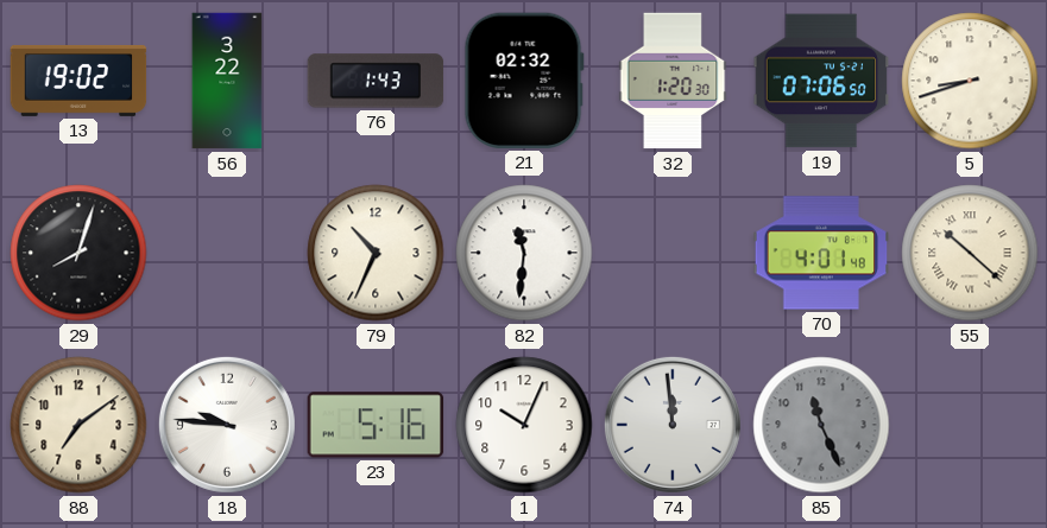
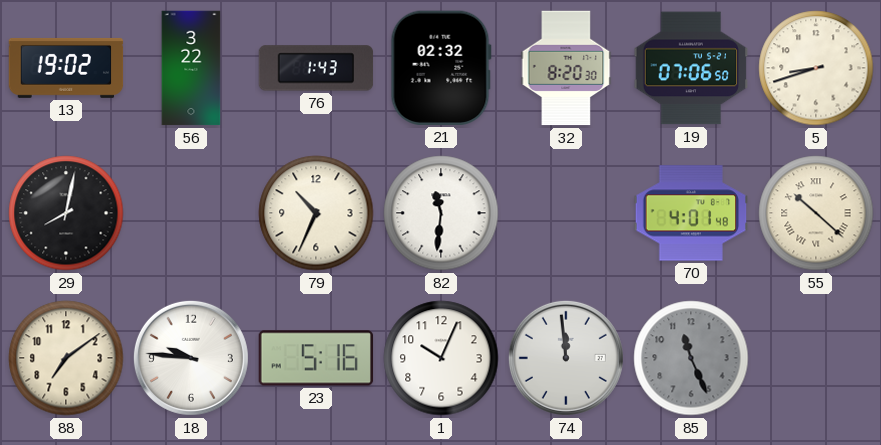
32: 1:20 -> 8:20
29: 8:03 -> 8:02
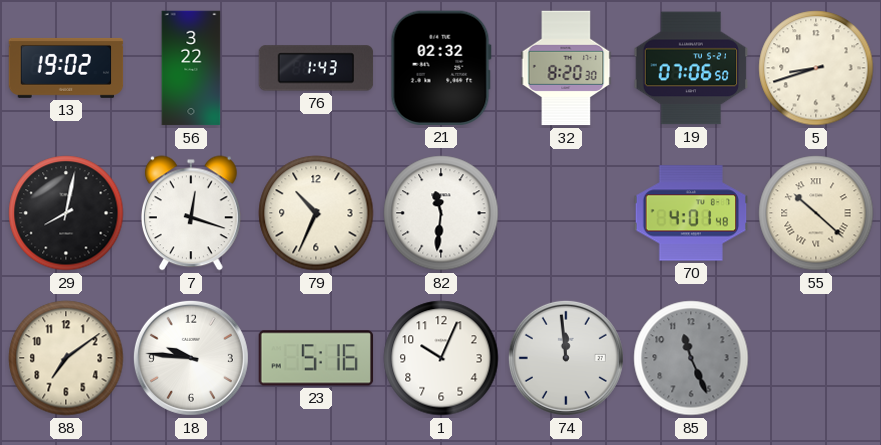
7: none -> 12:18
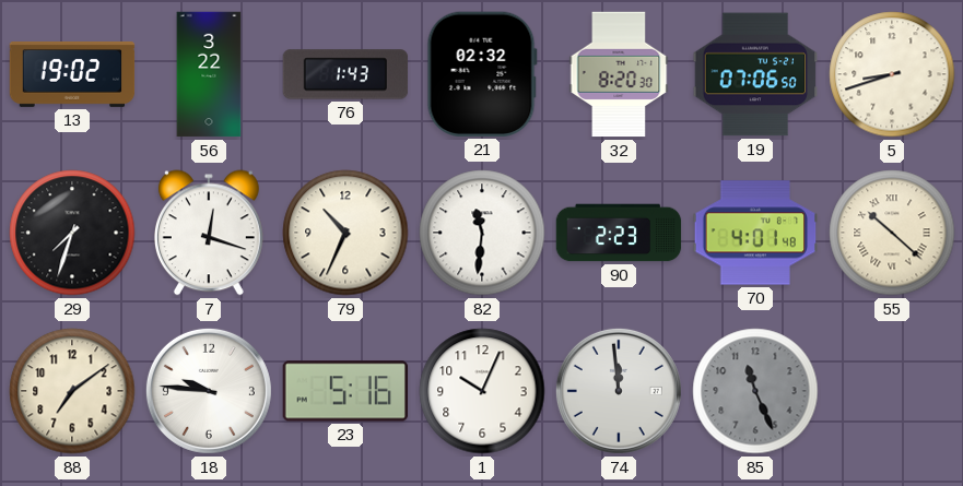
29: 8:02 -> 7:33
90: none -> 2:23
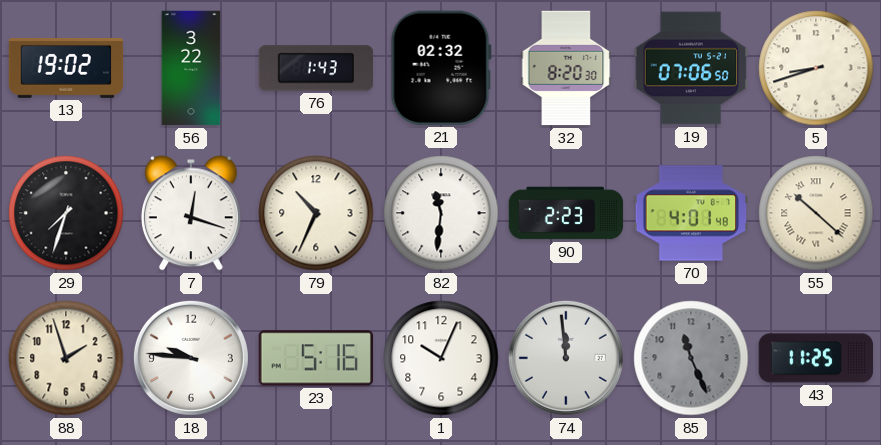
88: 7:09 -> 1:57
43: none -> 11:25
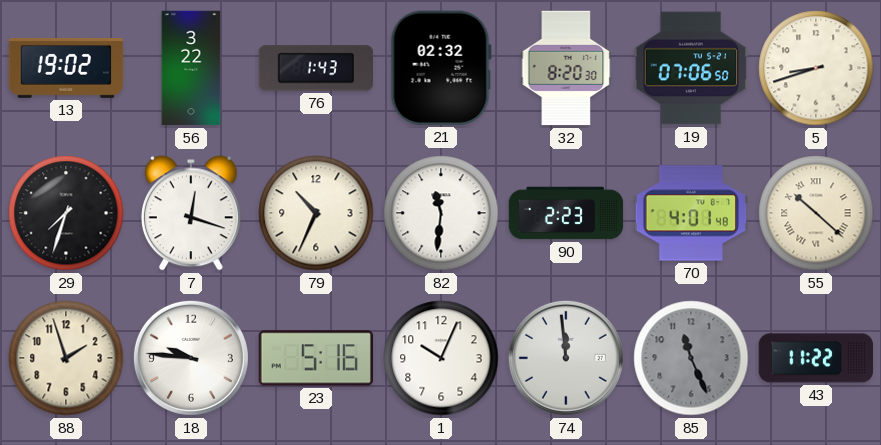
43: 11:25 -> 11:22
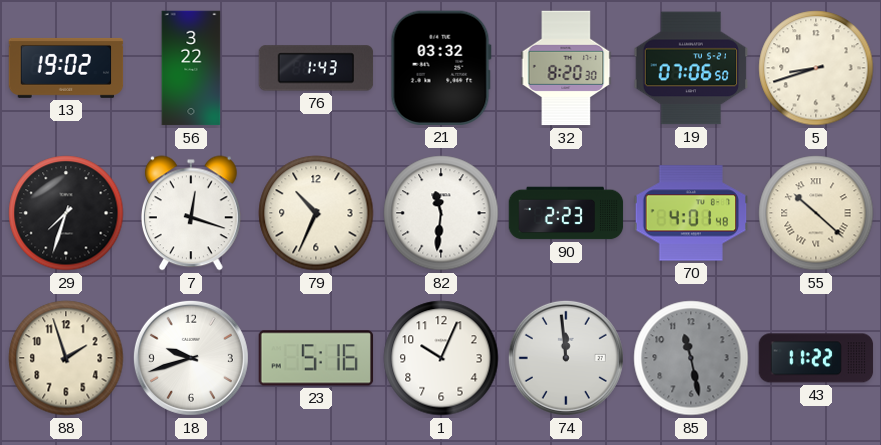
21: 02:32 -> 03:32
18: 9:46 -> 9:42
85: 11:26 -> 11:28
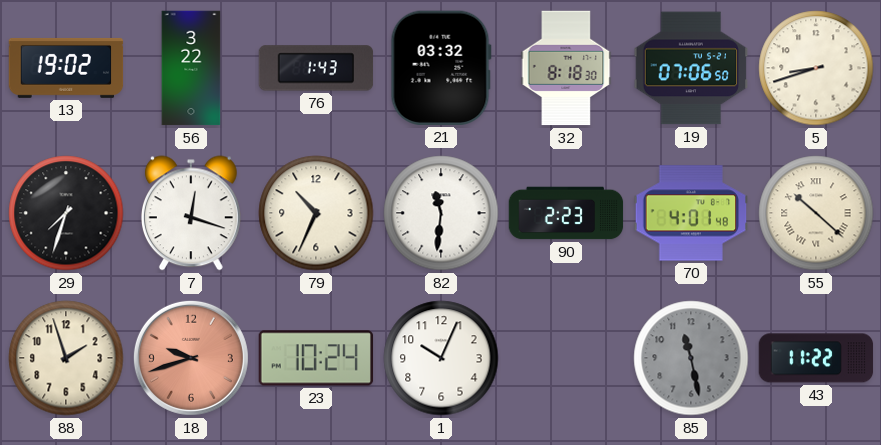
32: 8:20 -> 8:18
18 dial: white -> salmon
23: 5:16 -> 10:24
74: 11:59 -> none
